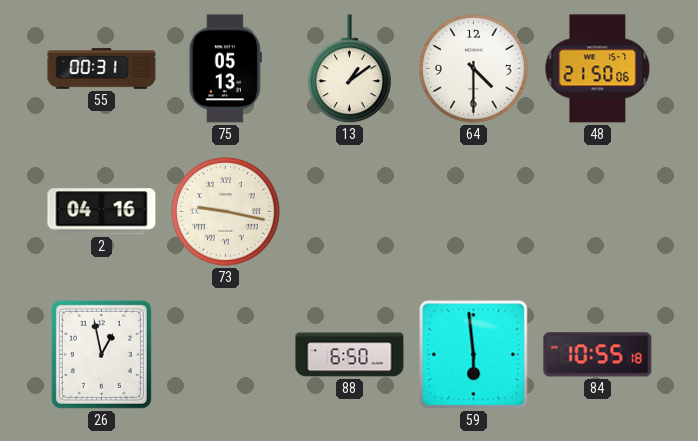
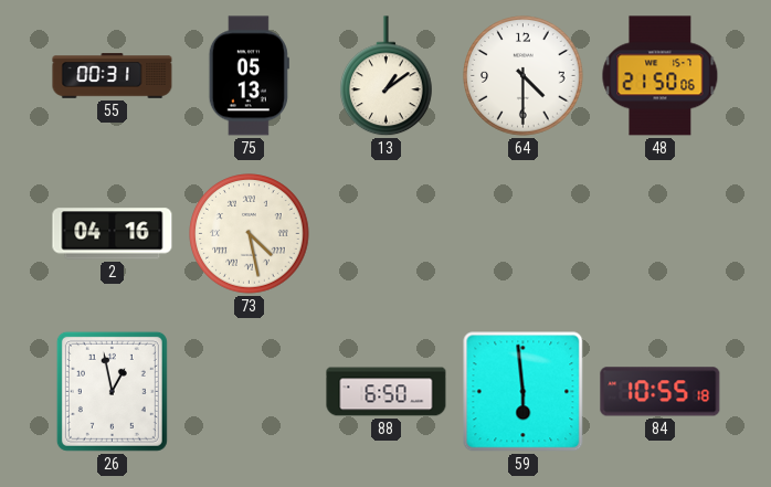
73: 9:17 -> 4:28
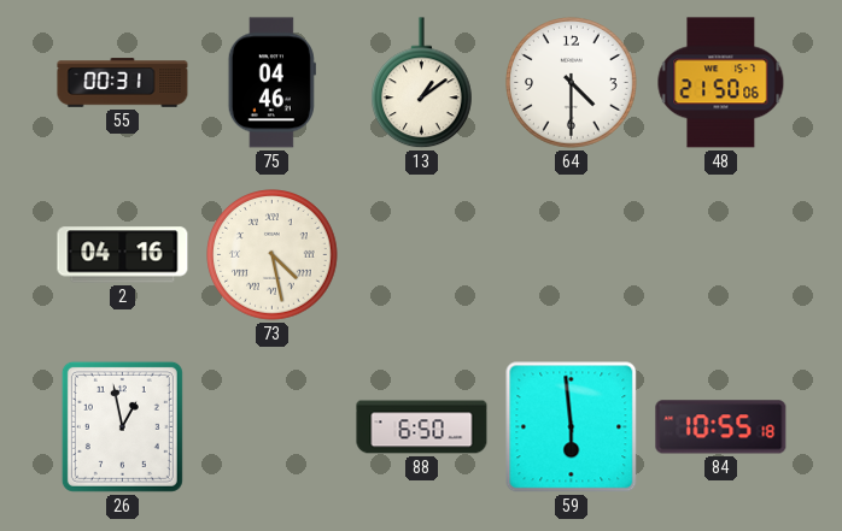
75: 05:13 -> 04:46
